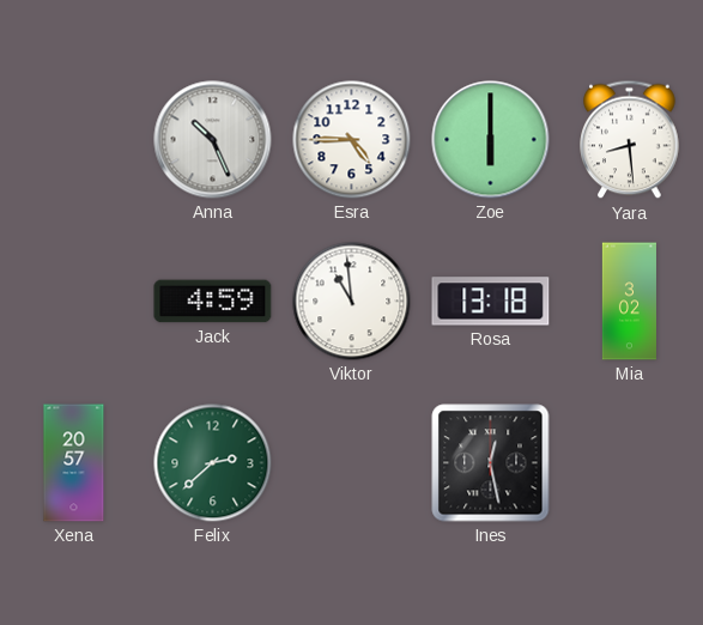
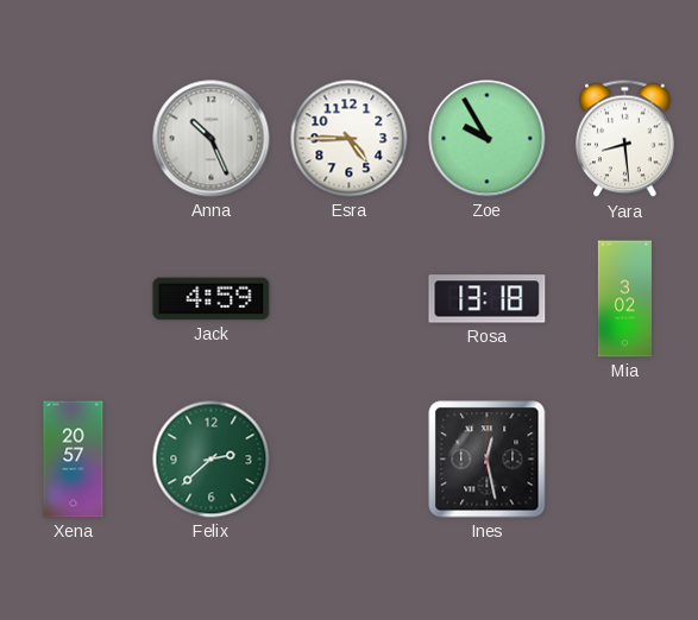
Zoe: 6:00 -> 9:55
Viktor: 10:59 -> none
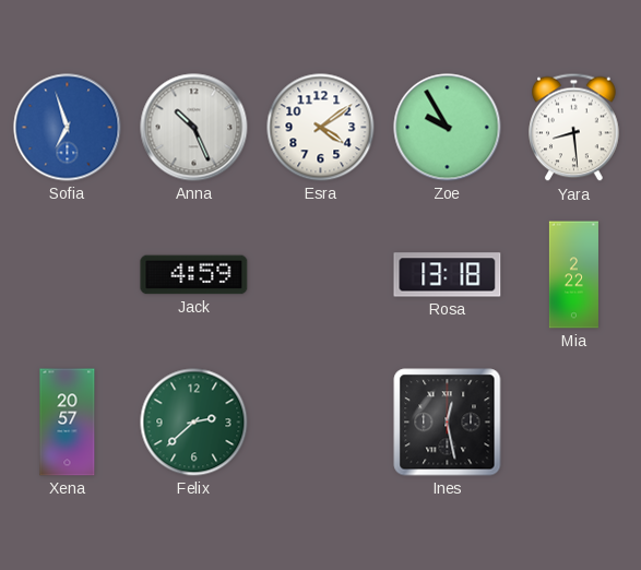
Sofia: none -> 6:57
Esra: 4:45 -> 4:09
Mia: 3:02 -> 2:22
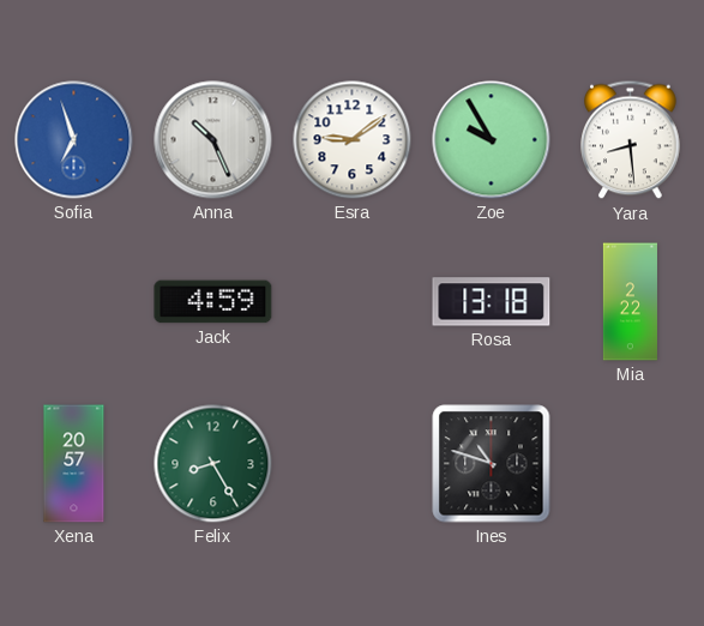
Esra: 4:09 -> 9:09
Felix: 2:38 -> 8:25
Ines: 12:28 -> 10:48
